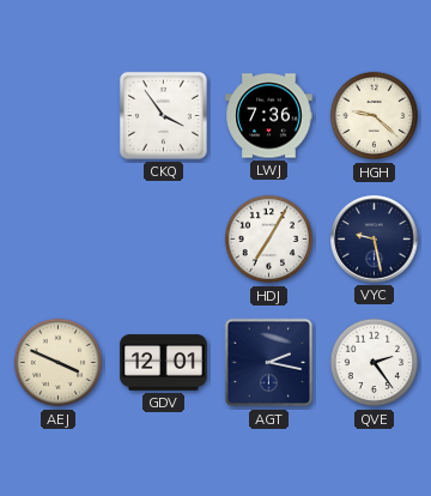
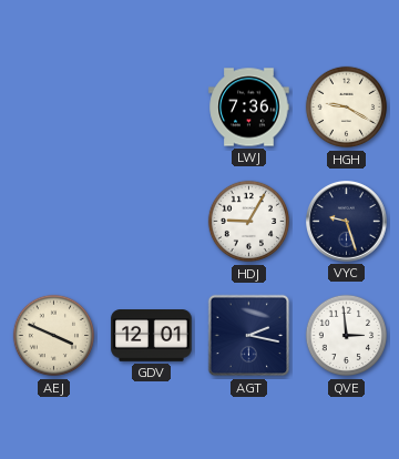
CKQ: 3:54 -> none
HGH: 9:22 -> 9:20
HDJ: 7:05 -> 9:05
VYC: 9:28 -> 9:27
QVE: 2:24 -> 2:59
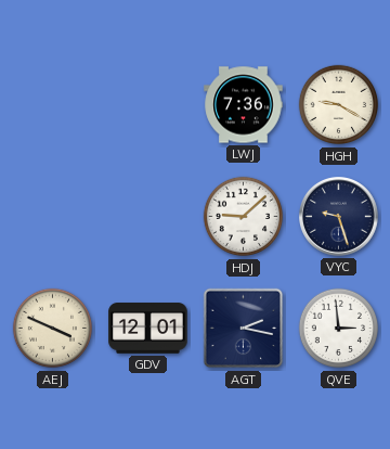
HDJ: 9:05 -> 9:08
